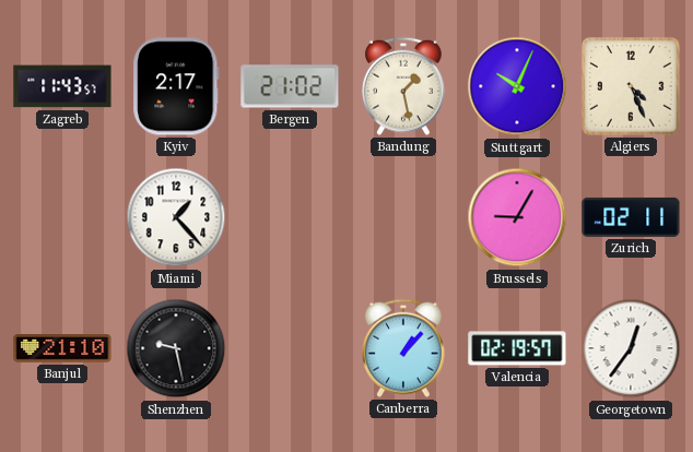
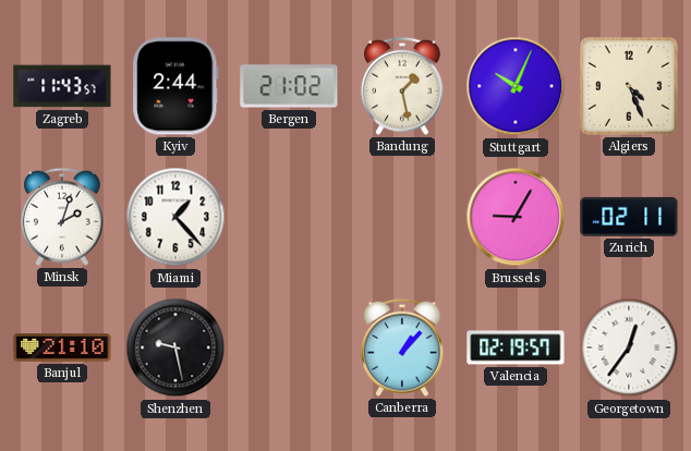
Kyiv: 2:17 -> 2:44
Minsk: none -> 2:03
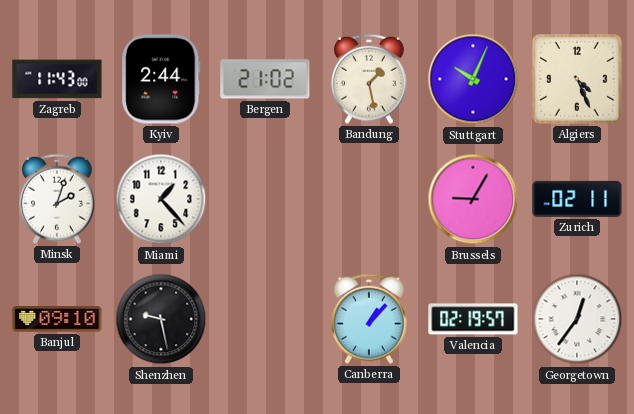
Zagreb: 11:43:57 -> 11:43:00
Banjul: 21:10 -> 09:10
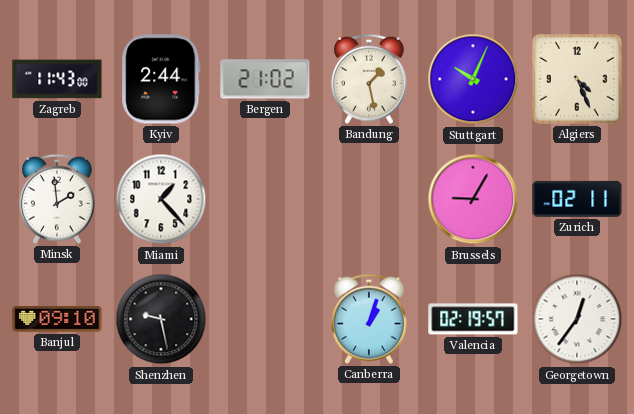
Minsk: 2:03 -> 1:59
Canberra: 1:07 -> 1:03
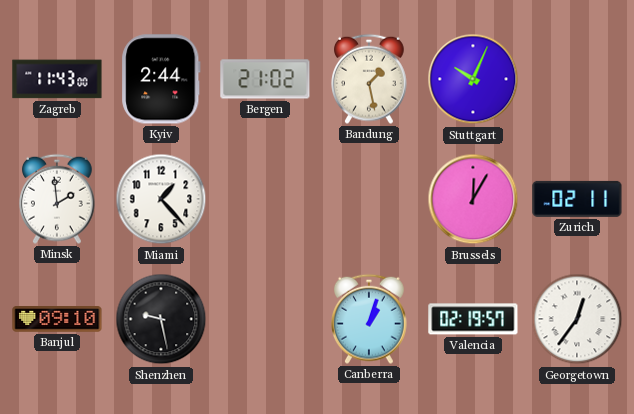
Algiers: 4:26 -> none
Brussels: 9:05 -> 12:05
